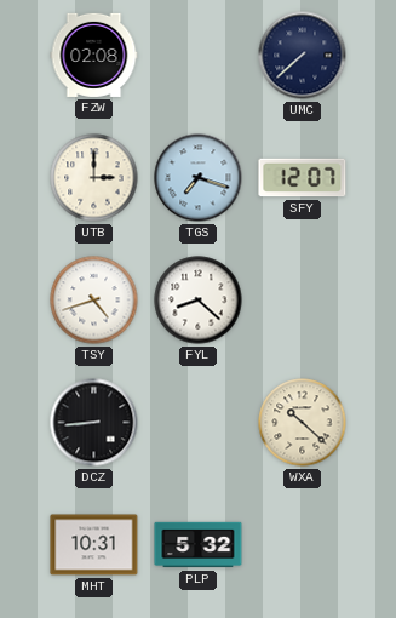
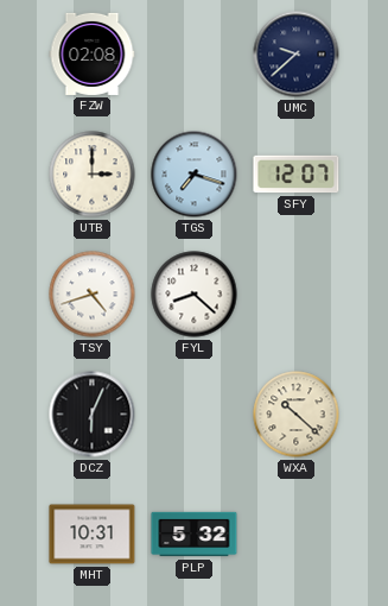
UMC: 7:38 -> 9:38
DCZ: 8:44 -> 6:04
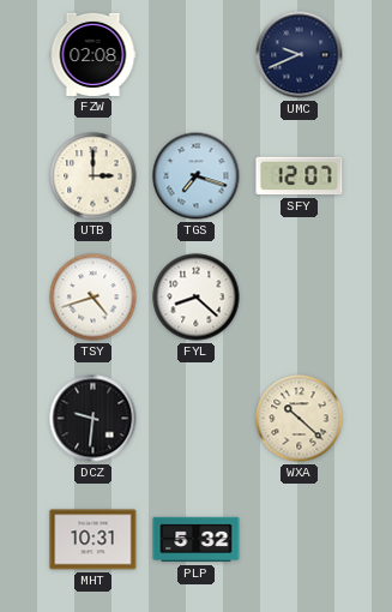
UMC: 9:38 -> 9:41
DCZ: 6:04 -> 9:31
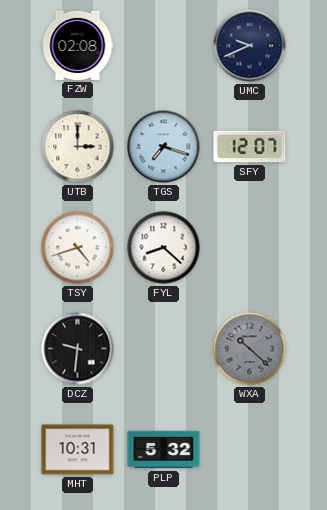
WXA dial: cream -> grey
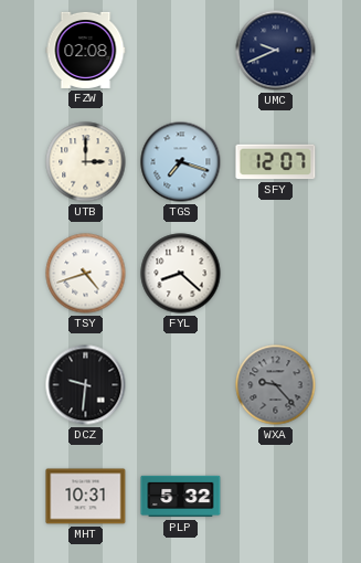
WXA: 10:22 -> 9:23
